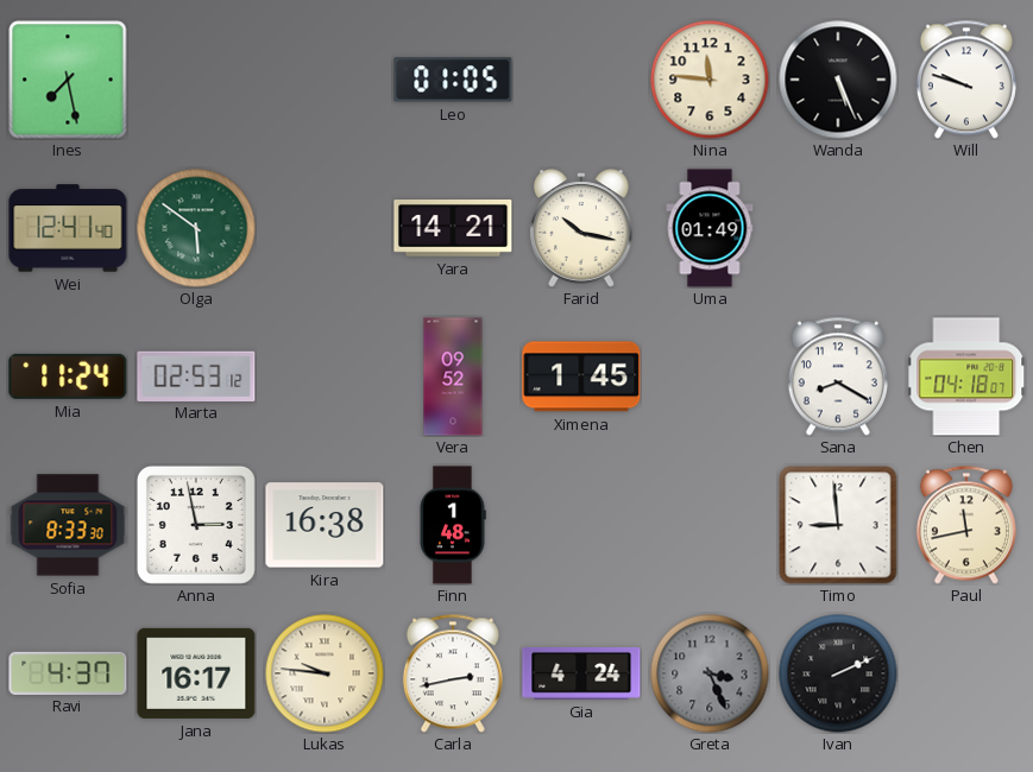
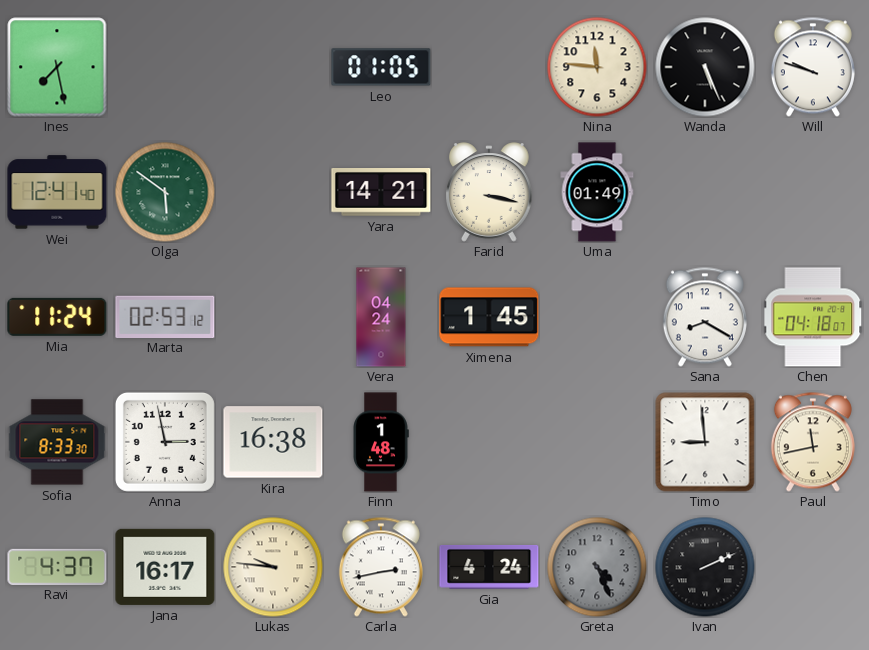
Farid: 10:17 -> 3:17
Vera: 09:52 -> 04:24
Greta: 3:26 -> 4:26
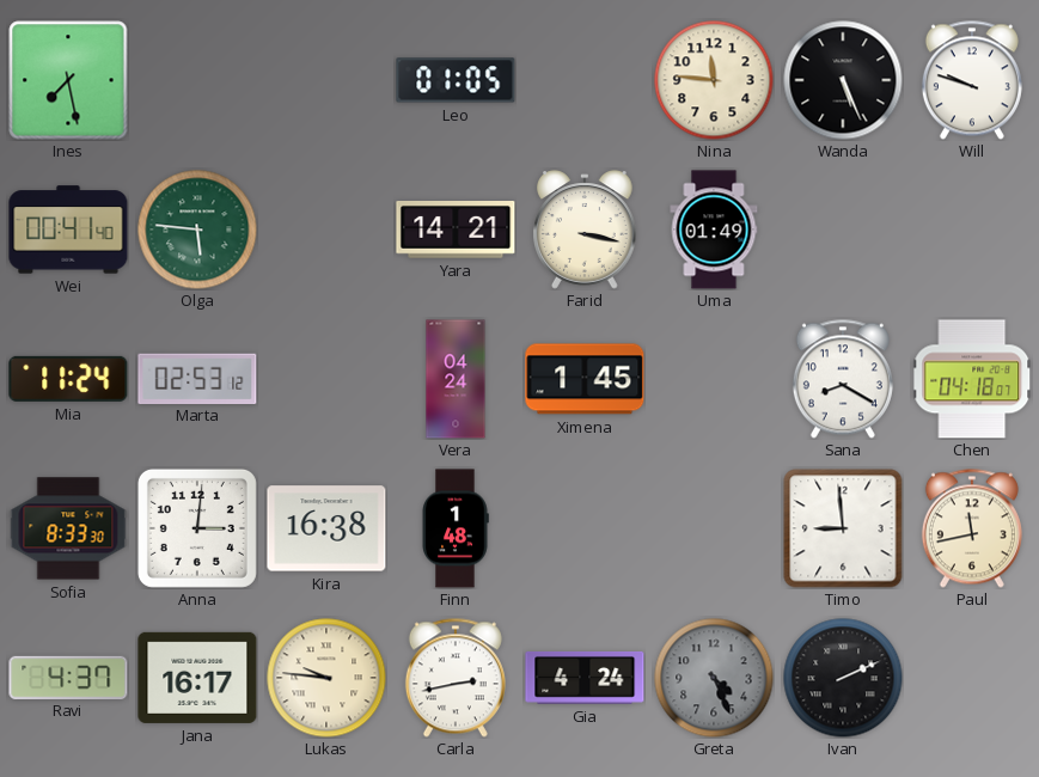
Wei: 12:41 -> 00:41
Olga: 5:51 -> 5:46
Anna: 2:58 -> 3:01
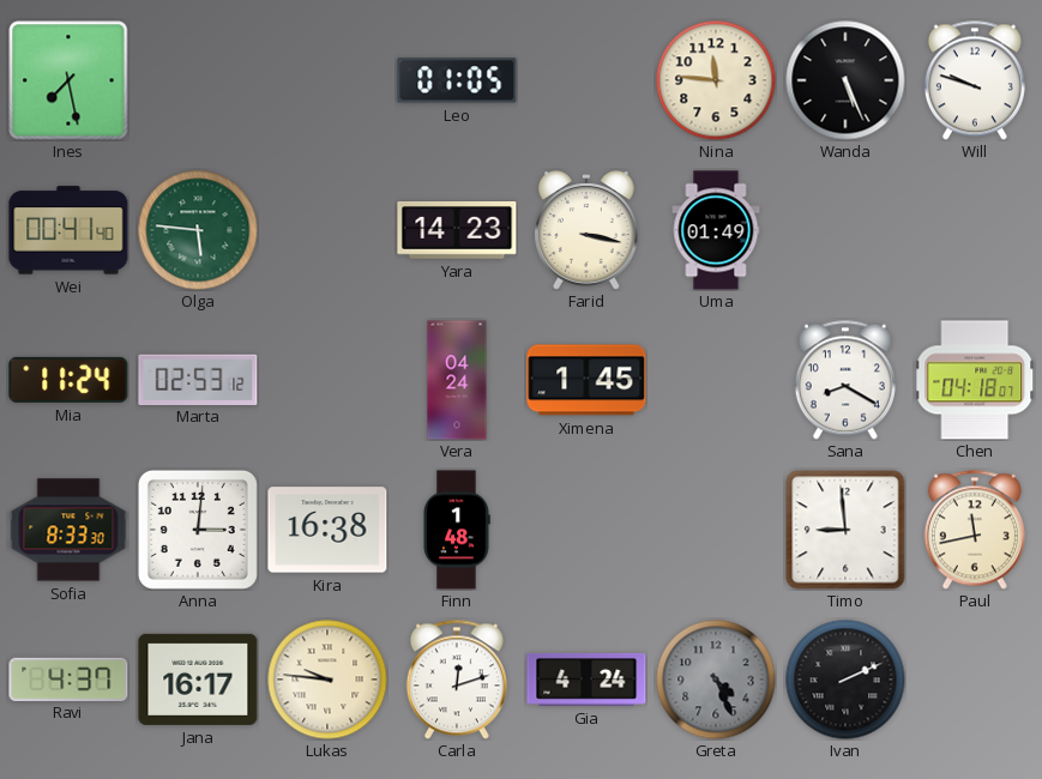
Yara: 14:21 -> 14:23
Carla: 2:43 -> 12:12
